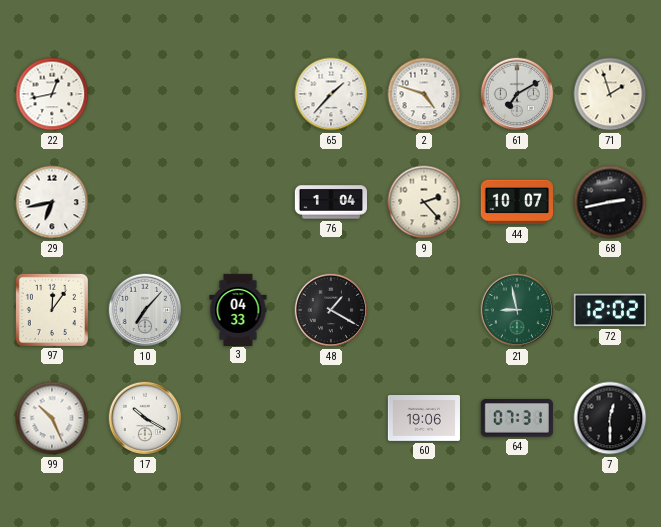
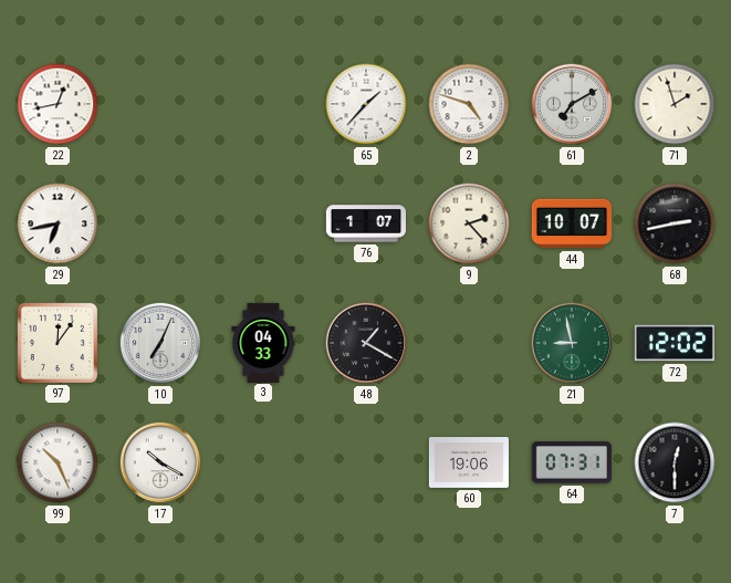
76: 1:04 -> 1:07
10: 7:07 -> 7:04
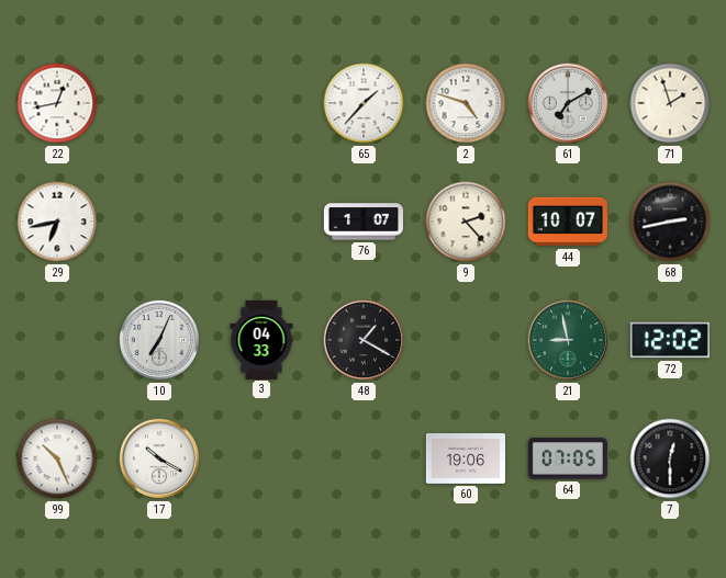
97: 12:06 -> none
64: 07:31 -> 07:05
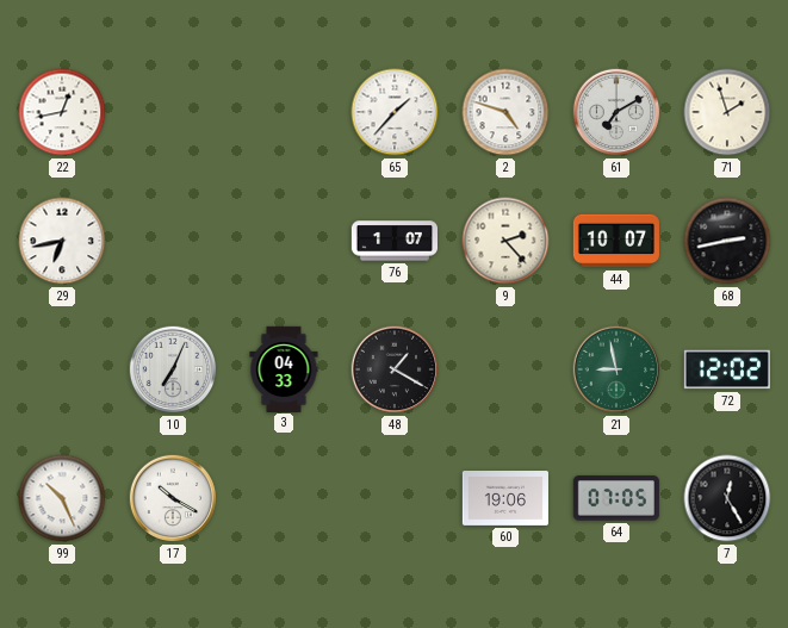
7: 12:30 -> 12:25
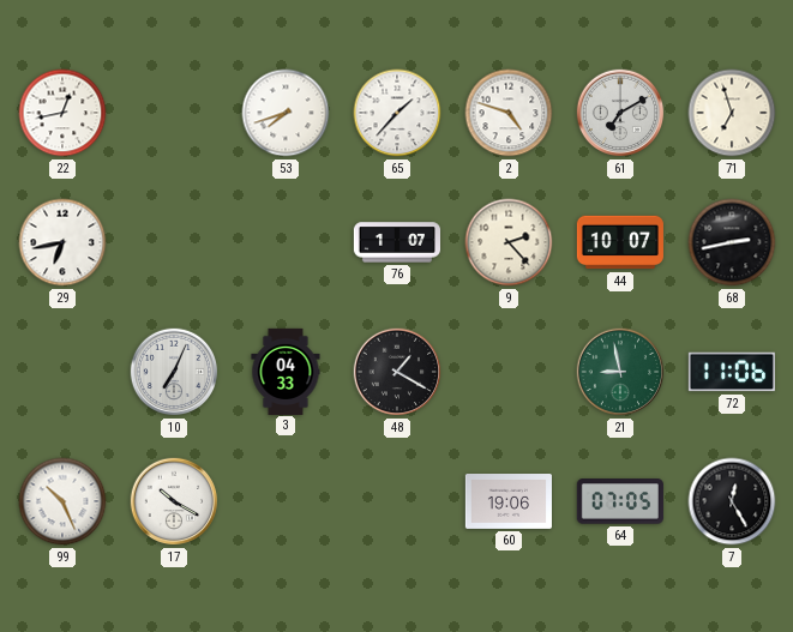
53: none -> 7:42
71: 1:57 -> 6:57
72: 12:02 -> 11:06
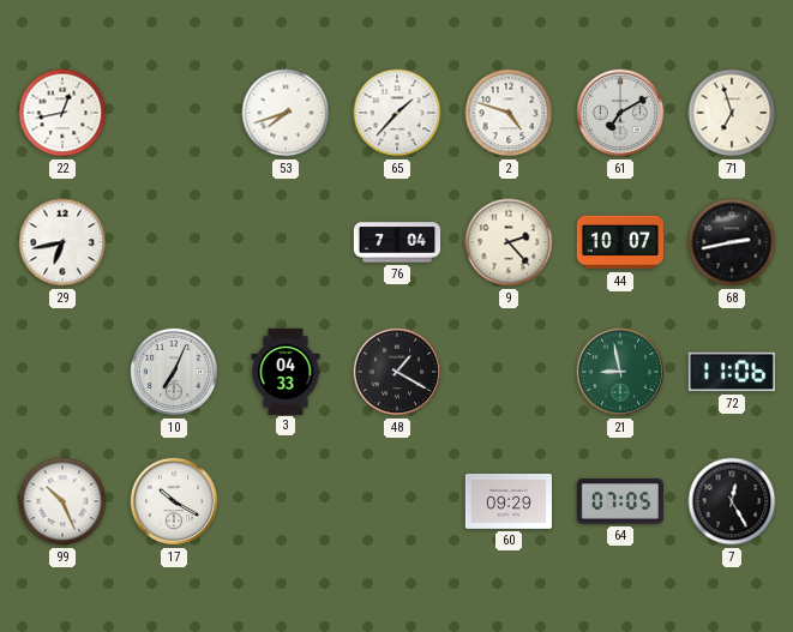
76: 1:07 -> 7:04
60: 19:06 -> 09:29
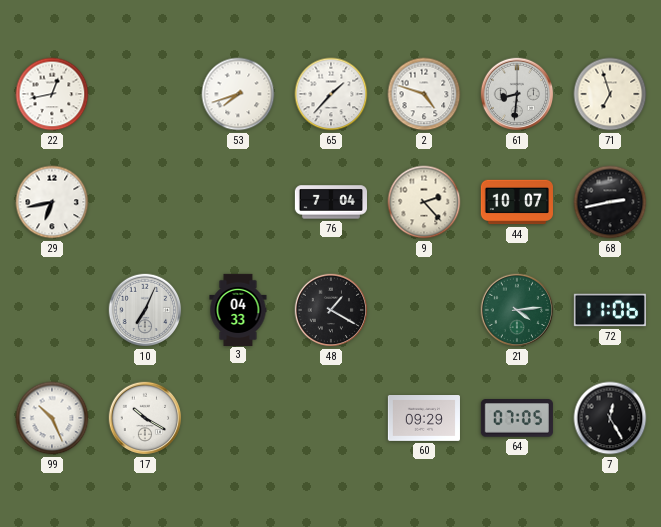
61: 7:10 -> 8:31
21: 8:58 -> 4:14
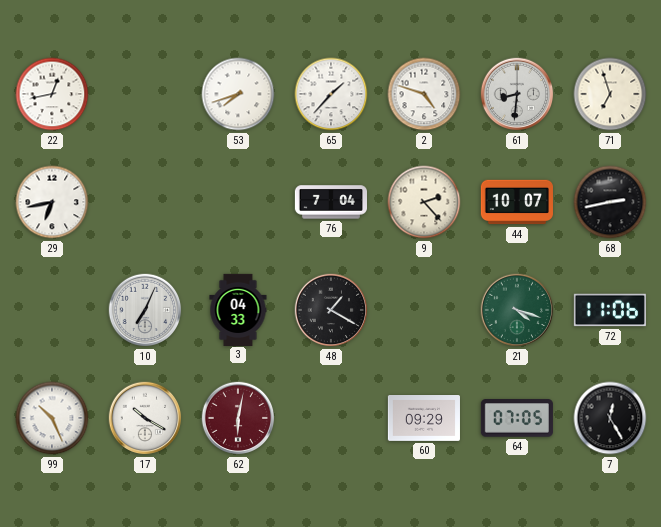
21: 4:14 -> 4:18
62: none -> 6:02
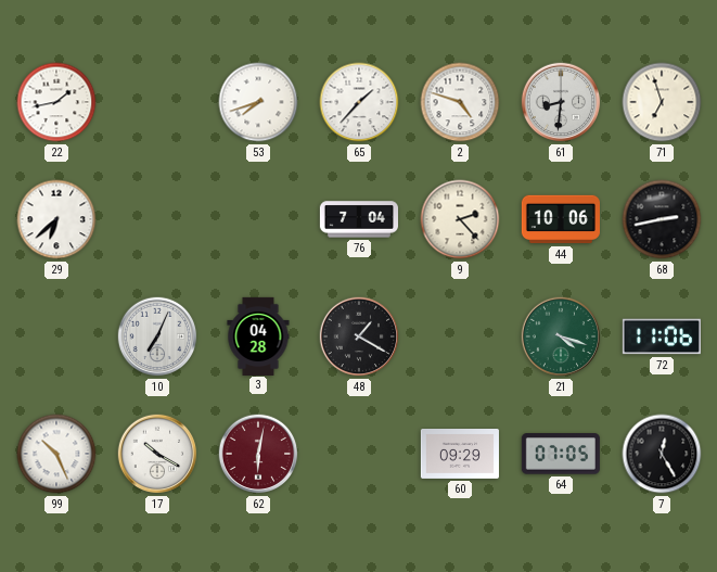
22: 12:43 -> 1:43
29: 6:43 -> 6:38
44: 10:07 -> 10:06
3: 04:33 -> 04:28
